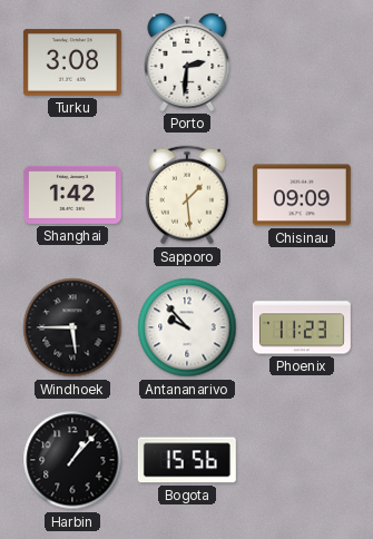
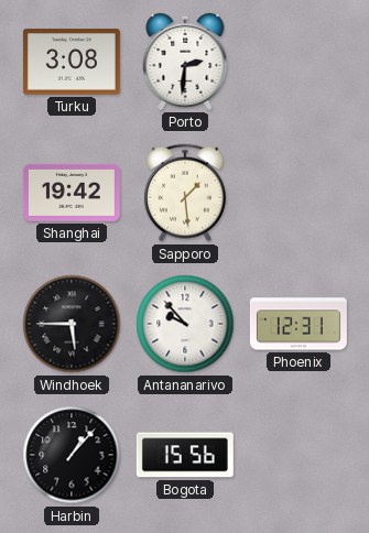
Shanghai: 1:42 -> 19:42
Chisinau: 09:09 -> none
Phoenix: 11:23 -> 12:31
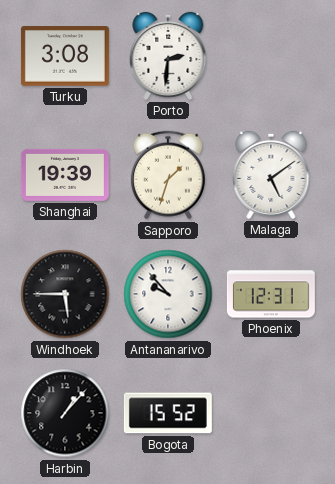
Shanghai: 19:42 -> 19:39
Sapporo: 1:29 -> 1:33
Malaga: none -> 5:09
Bogota: 15:56 -> 15:52
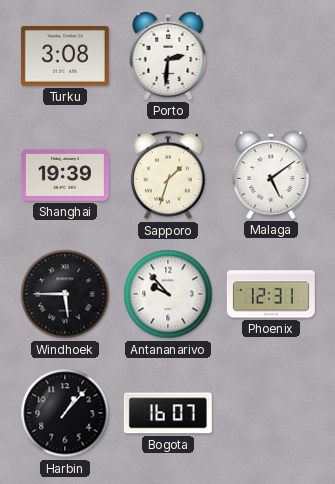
Bogota: 15:52 -> 16:07
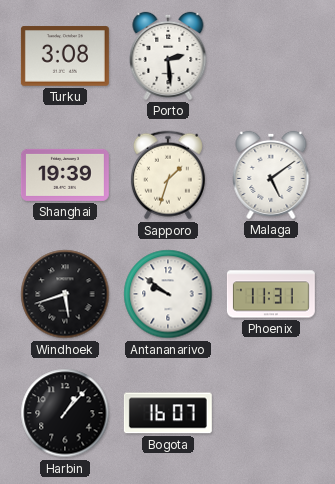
Porto: 2:31 -> 2:29
Windhoek: 5:45 -> 5:42
Antananarivo: 9:53 -> 9:51
Phoenix: 12:31 -> 11:31
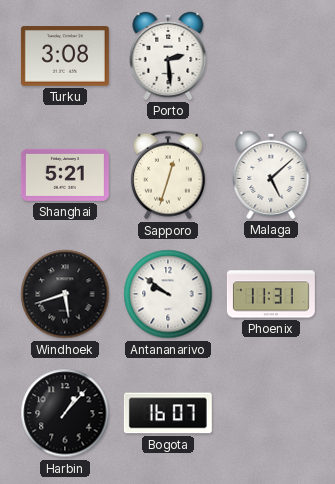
Shanghai: 19:39 -> 5:21
Sapporo: 1:33 -> 12:33
Malaga: 5:09 -> 5:08
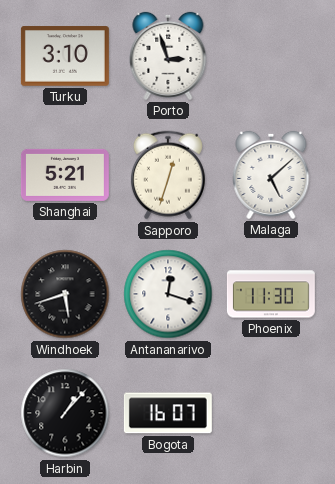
Turku: 3:08 -> 3:10
Porto: 2:29 -> 2:57
Antananarivo: 9:51 -> 12:18
Phoenix: 11:31 -> 11:30
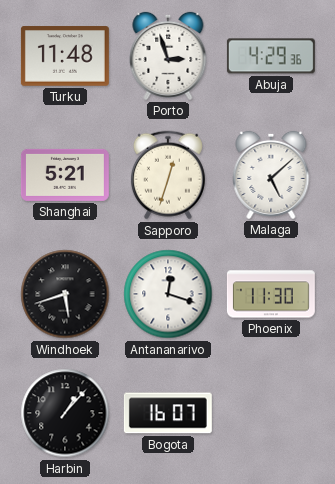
Turku: 3:10 -> 11:48
Abuja: none -> 4:29
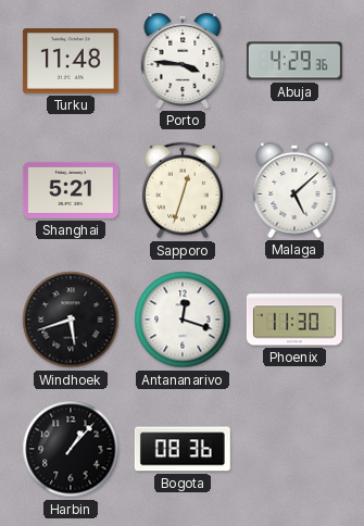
Porto: 2:57 -> 3:46
Bogota: 16:07 -> 08:36
